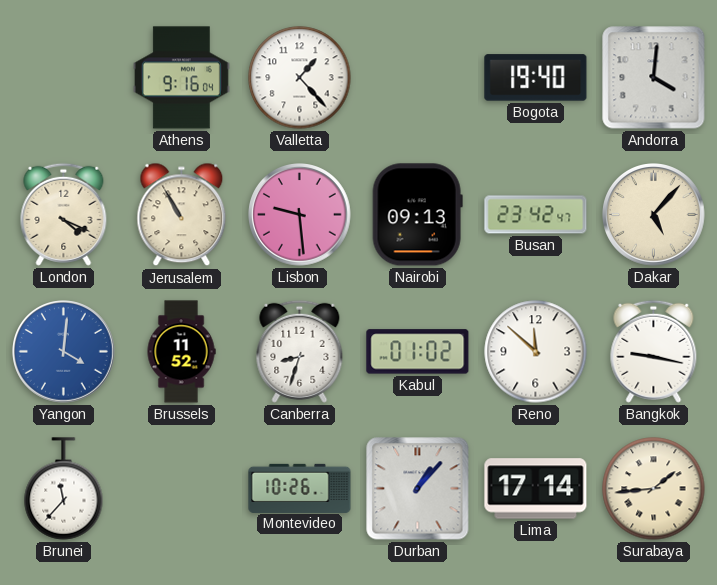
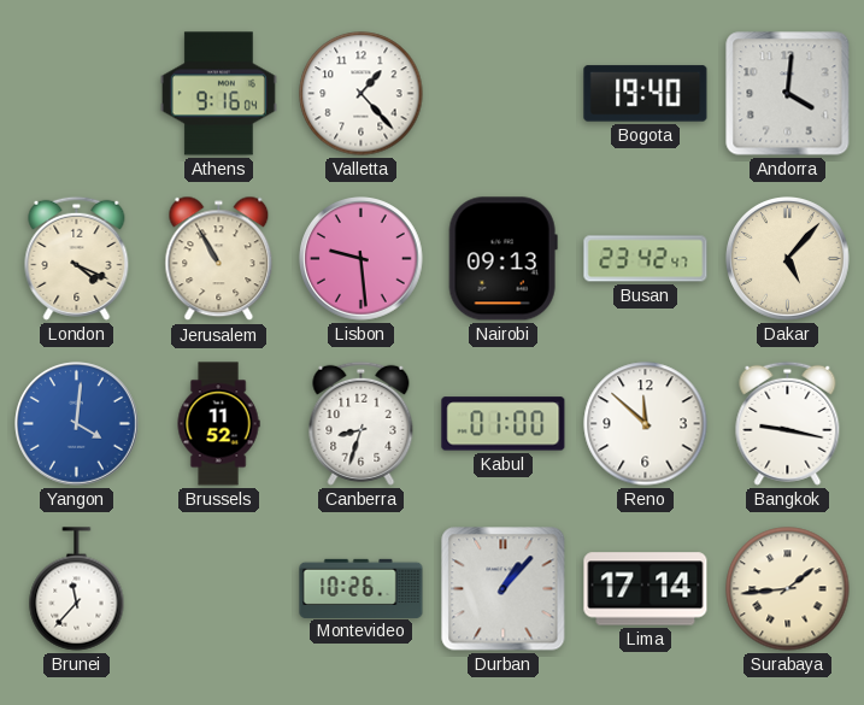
Kabul: 01:02 -> 01:00
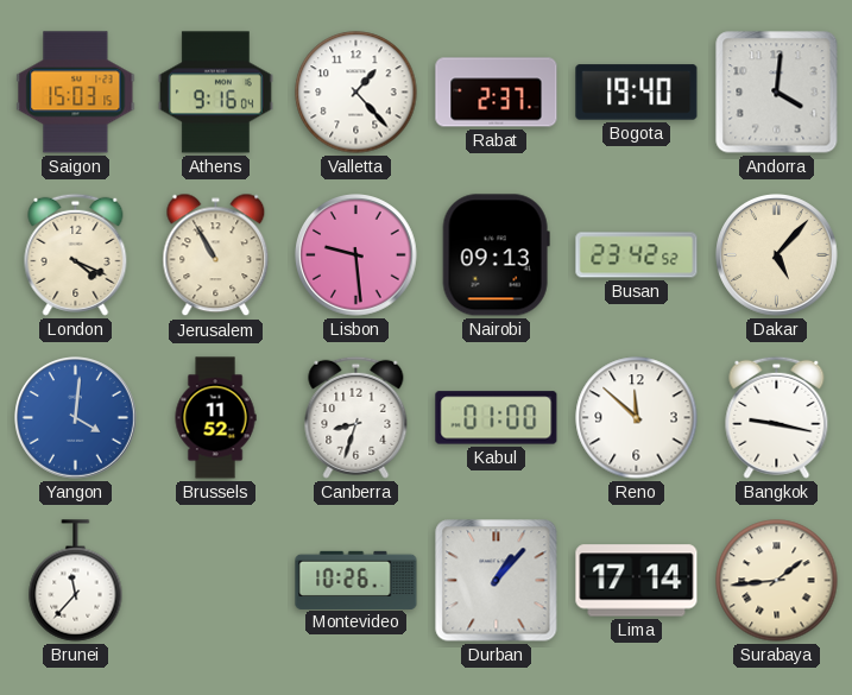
Saigon: none -> 15:03
Rabat: none -> 2:37
Busan: 23:42:47 -> 23:42:52
